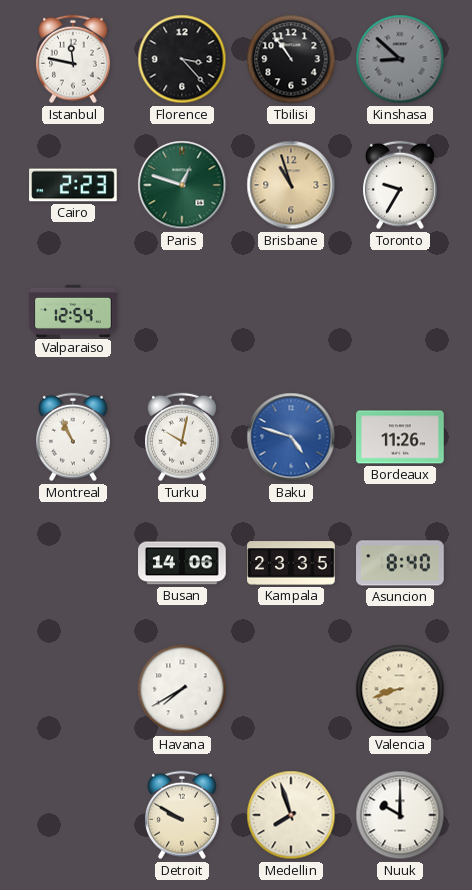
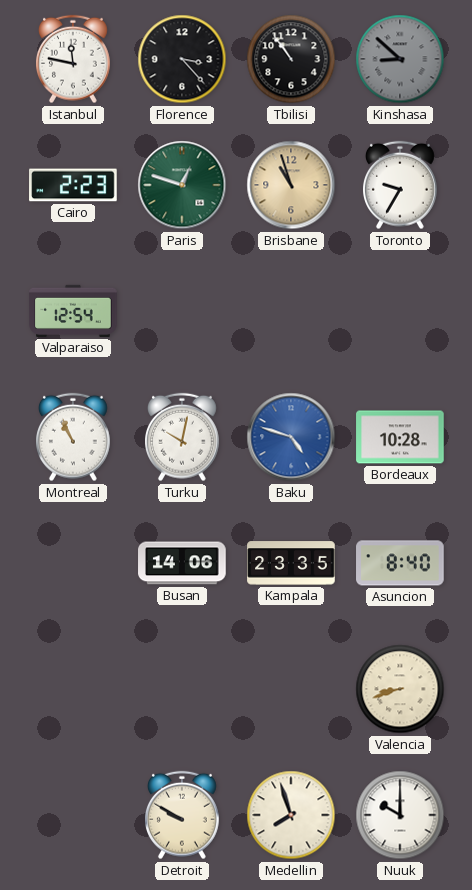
Bordeaux: 11:26 -> 10:28
Havana: 7:40 -> none
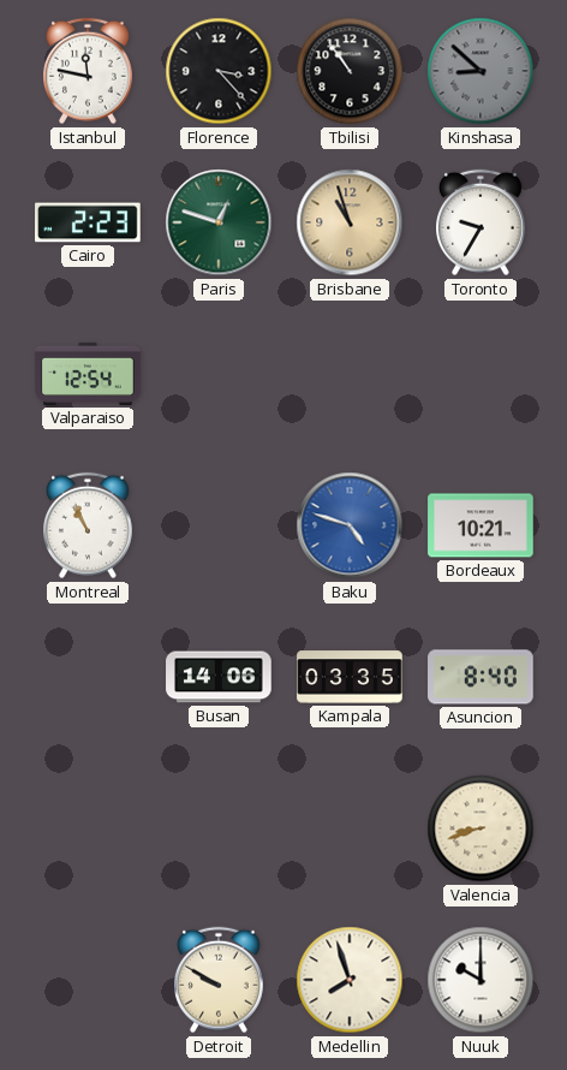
Turku: 10:02 -> none
Bordeaux: 10:28 -> 10:21
Kampala: 23:35 -> 03:35
